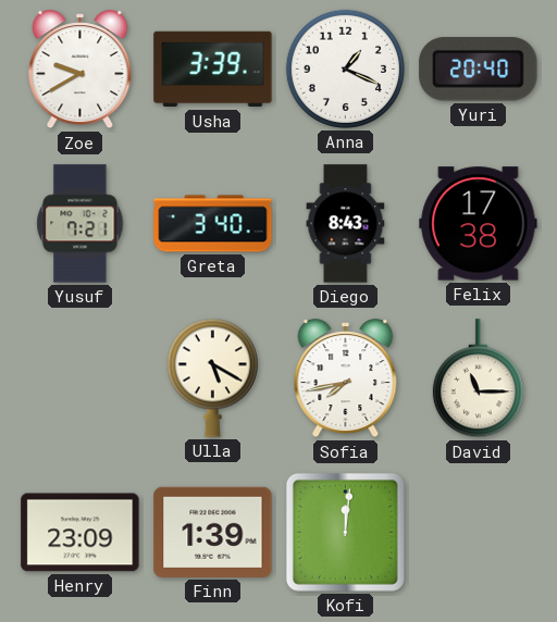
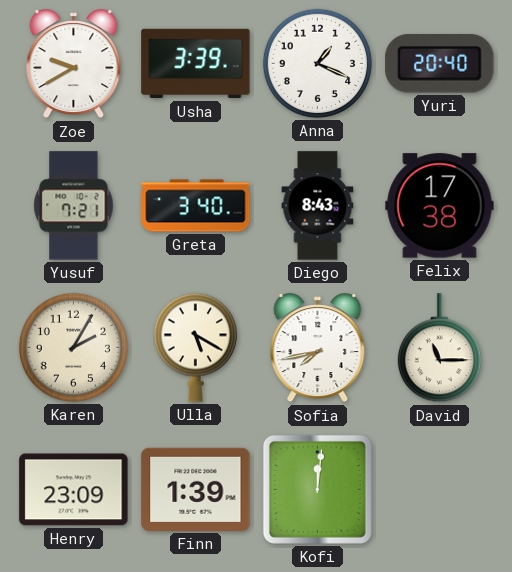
Karen: none -> 2:05
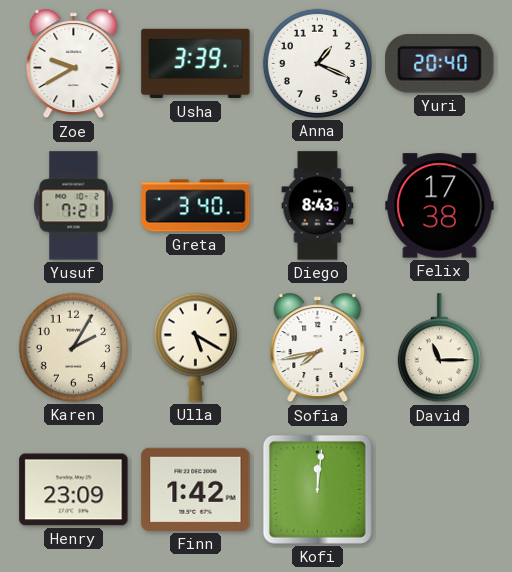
Finn: 1:39 -> 1:42
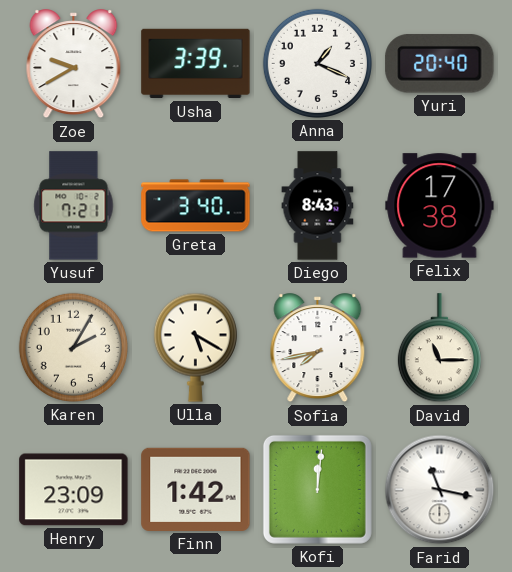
Farid: none -> 11:17
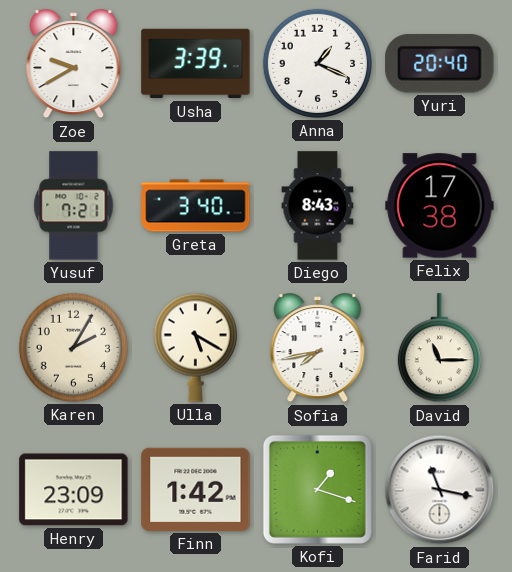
Kofi: 12:01 -> 1:18
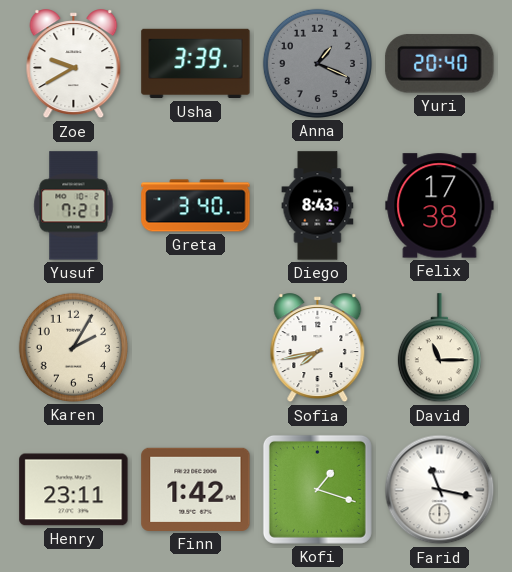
Anna dial: white -> grey
Ulla: 5:20 -> none
Henry: 23:09 -> 23:11
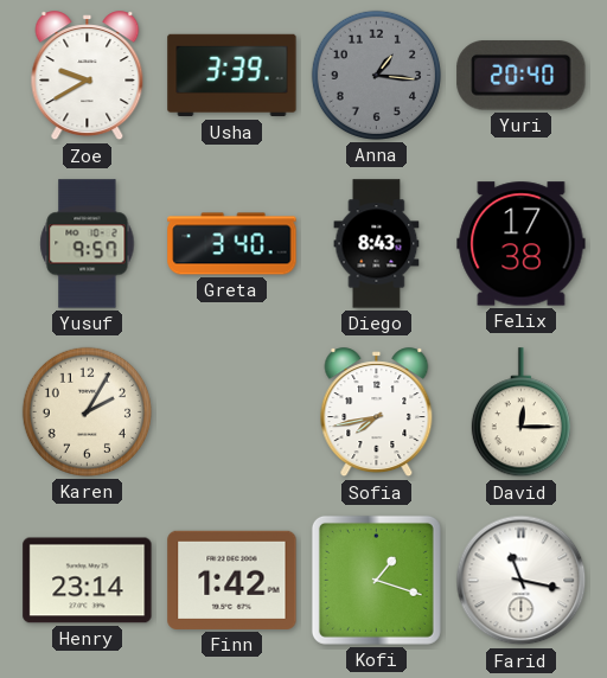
Anna: 1:19 -> 1:16
Yusuf: 7:21 -> 9:57
David: 11:15 -> 12:15
Henry: 23:11 -> 23:14
